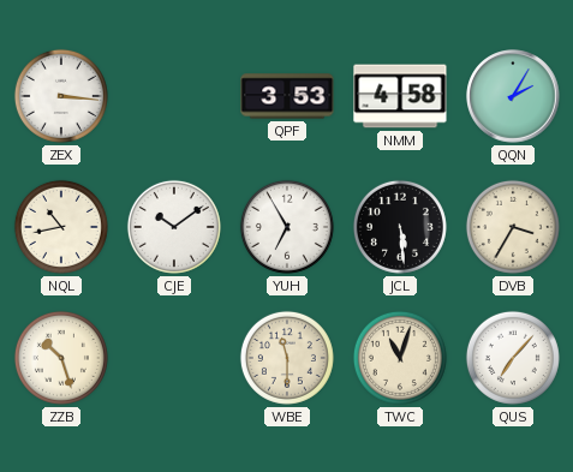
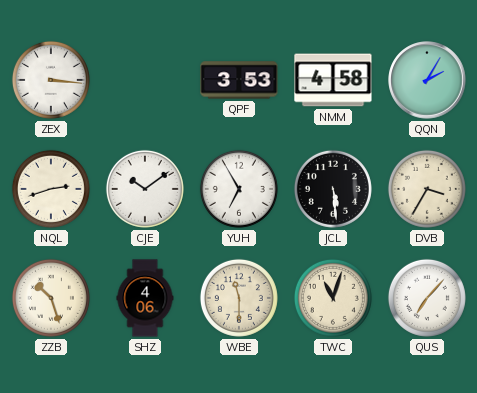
NQL: 10:43 -> 2:42
SHZ: none -> 4:06
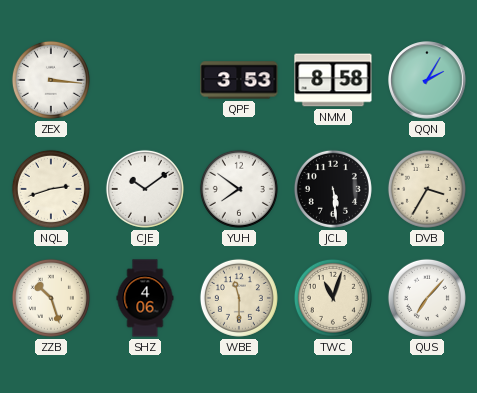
NMM: 4:58 -> 8:58
YUH: 6:55 -> 7:51
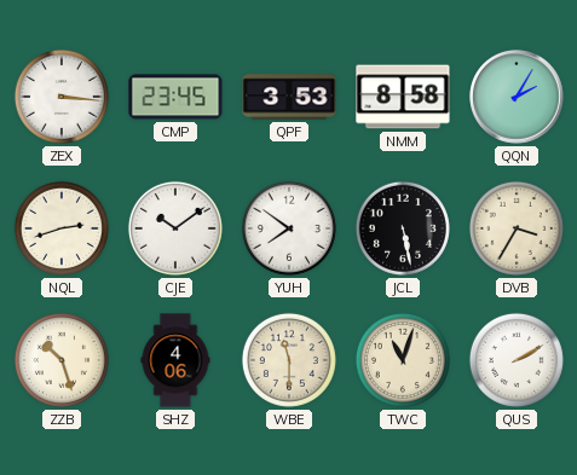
CMP: none -> 23:45
JCL: 5:29 -> 5:28
QUS: 7:07 -> 2:10
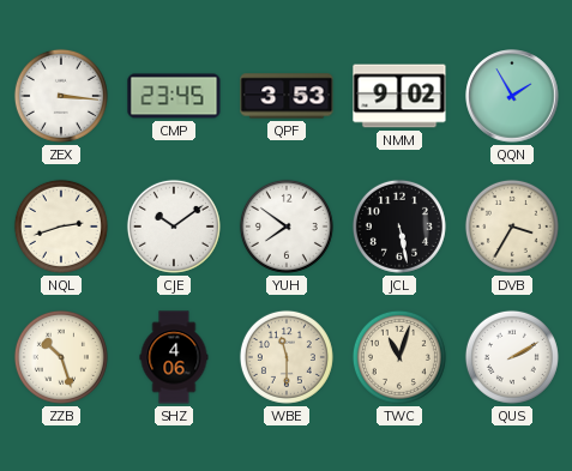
NMM: 8:58 -> 9:02
QQN: 2:05 -> 1:55
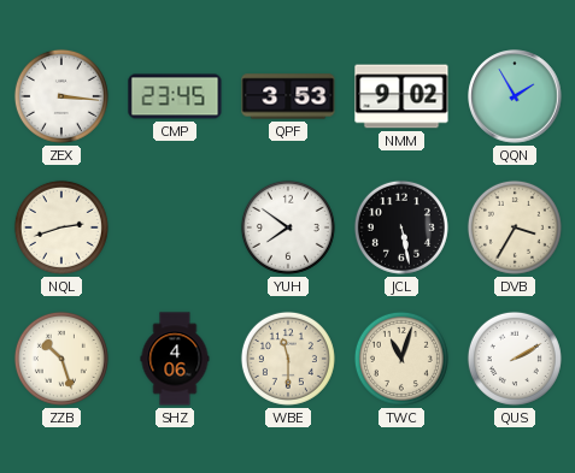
CJE: 10:09 -> none
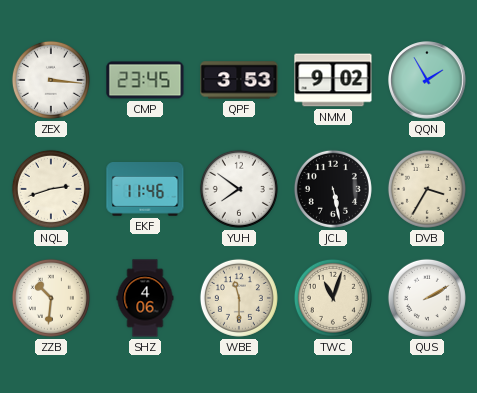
EKF: none -> 11:46
ZZB: 10:27 -> 10:31
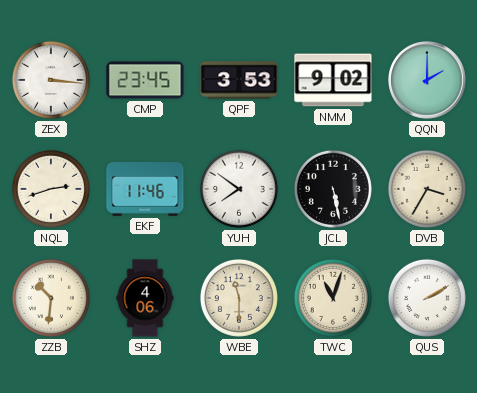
QQN: 1:55 -> 2:00
